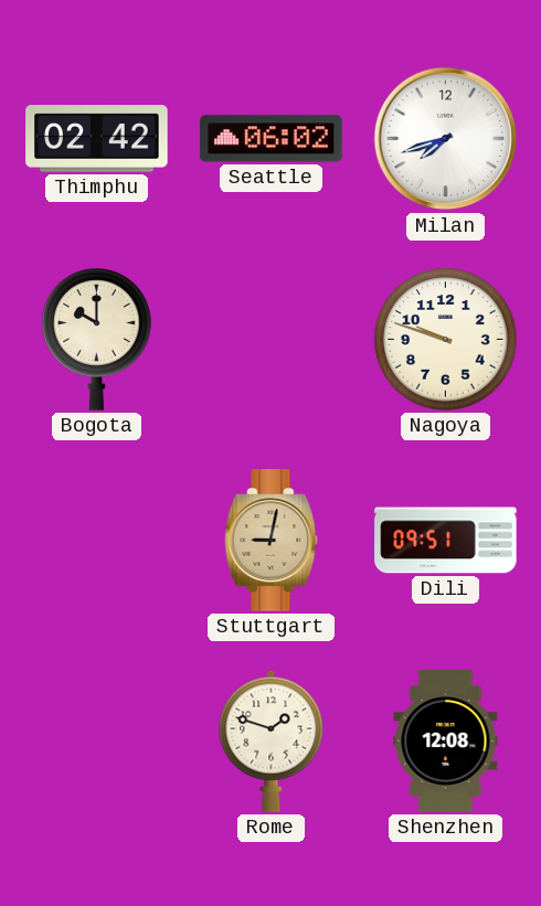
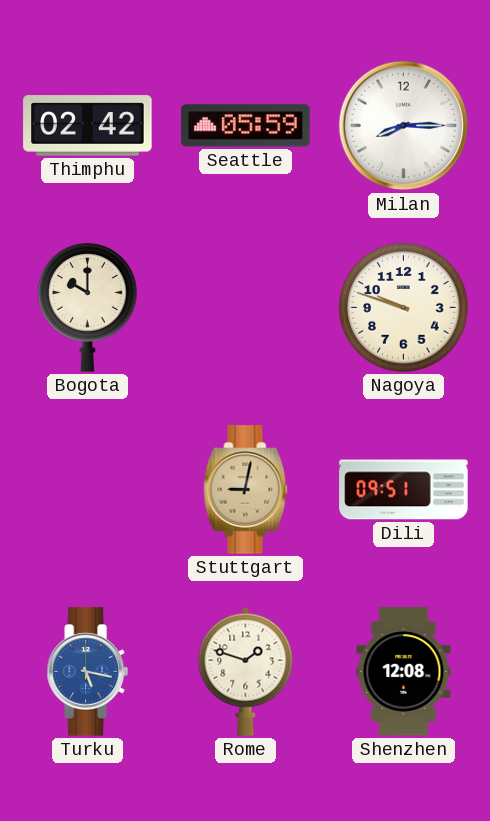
Seattle: 06:02 -> 05:59
Milan: 7:42 -> 8:15
Turku: none -> 5:17
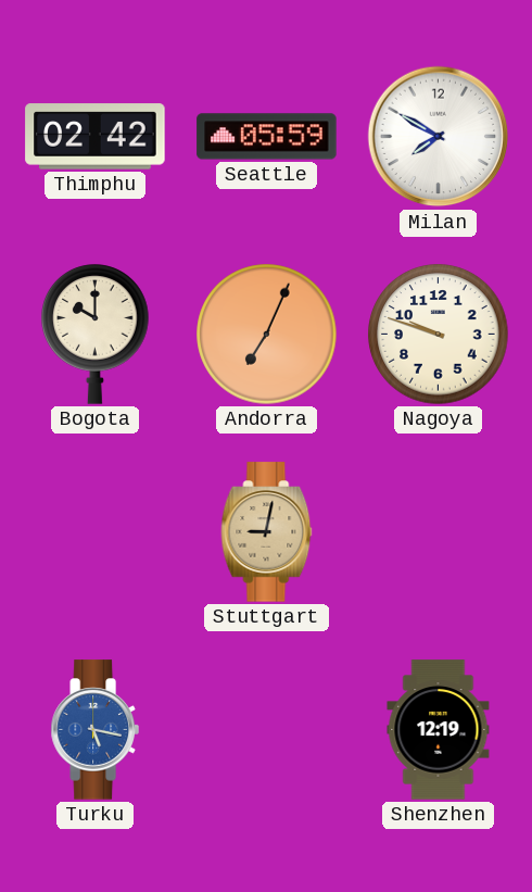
Milan: 8:15 -> 7:50
Andorra: none -> 7:04
Dili: 09:51 -> none
Rome: 1:48 -> none
Shenzhen: 12:08 -> 12:19
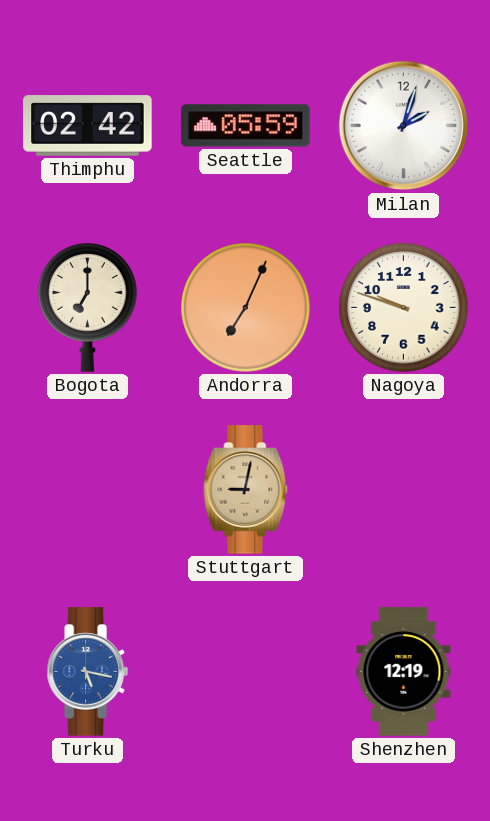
Milan: 7:50 -> 2:03
Bogota: 10:00 -> 7:00
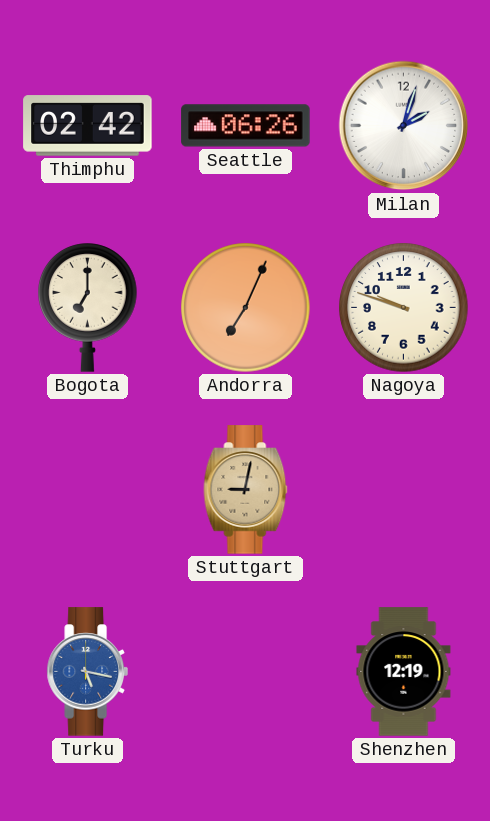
Seattle: 05:59 -> 06:26
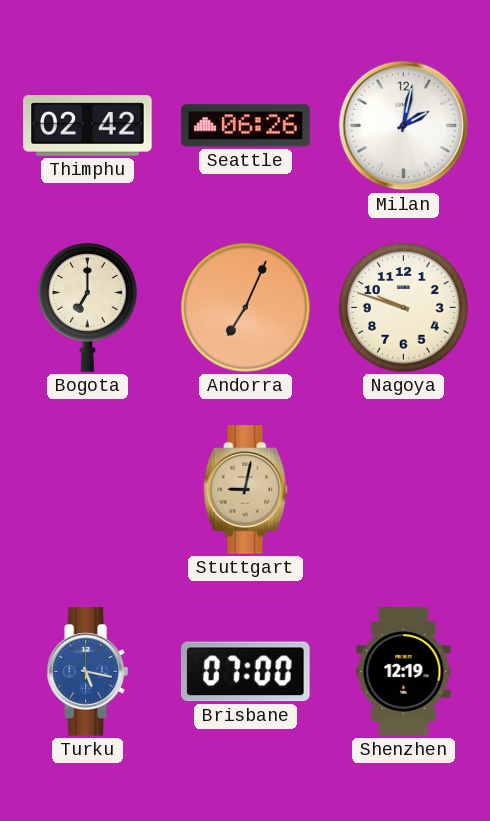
Milan: 2:03 -> 2:02
Brisbane: none -> 07:00
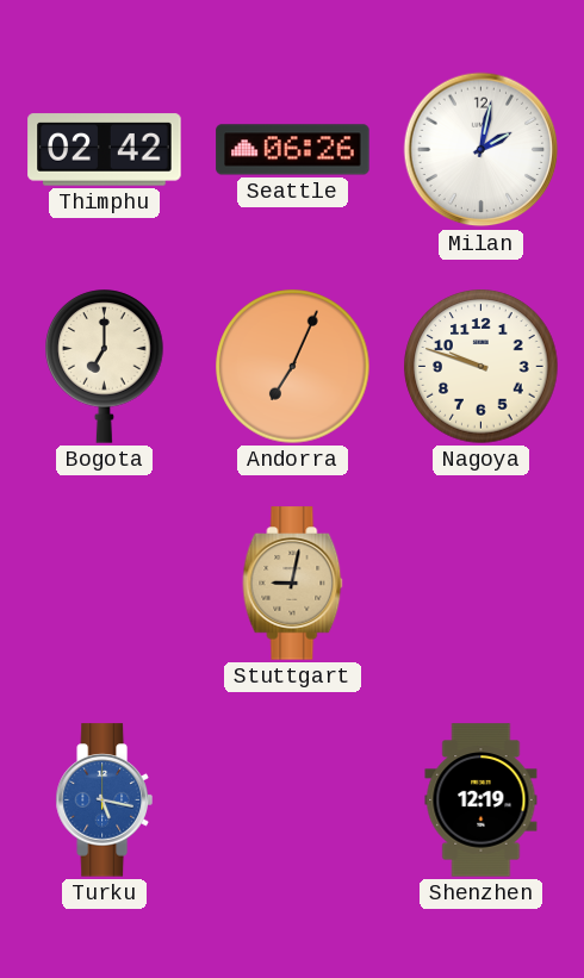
Brisbane: 07:00 -> none
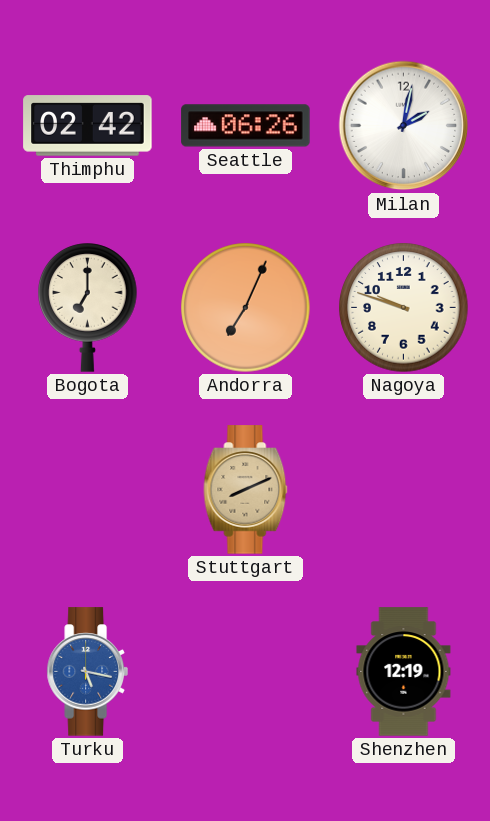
Stuttgart: 9:02 -> 8:11
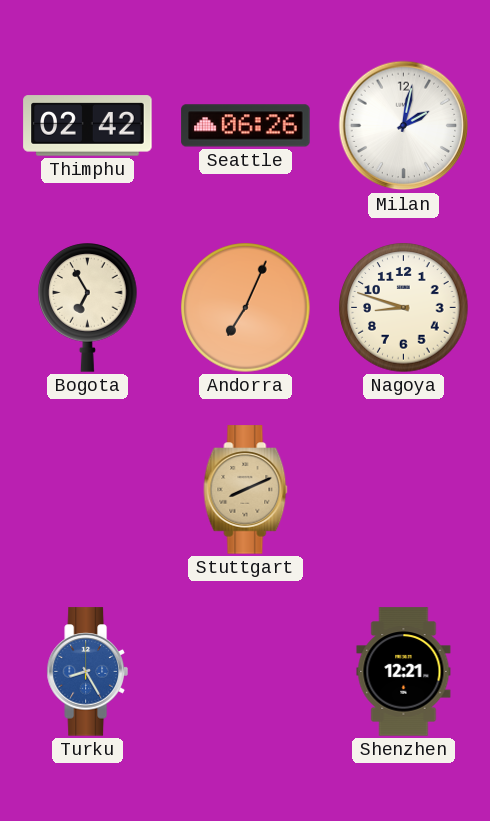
Bogota: 7:00 -> 6:55
Nagoya: 9:48 -> 8:48
Turku: 5:17 -> 8:25
Shenzhen: 12:19 -> 12:21
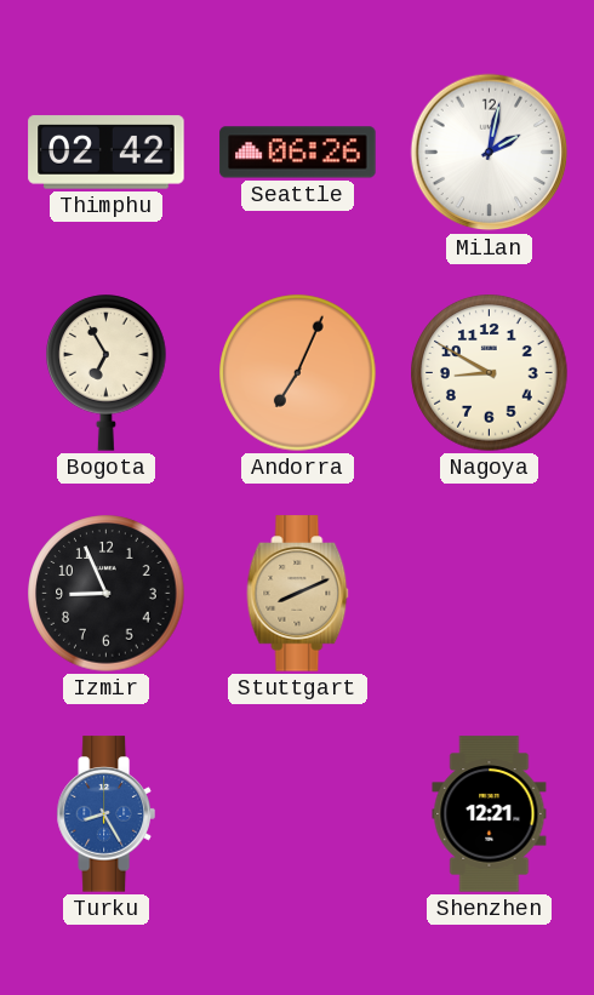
Nagoya: 8:48 -> 8:50
Izmir: none -> 8:56
